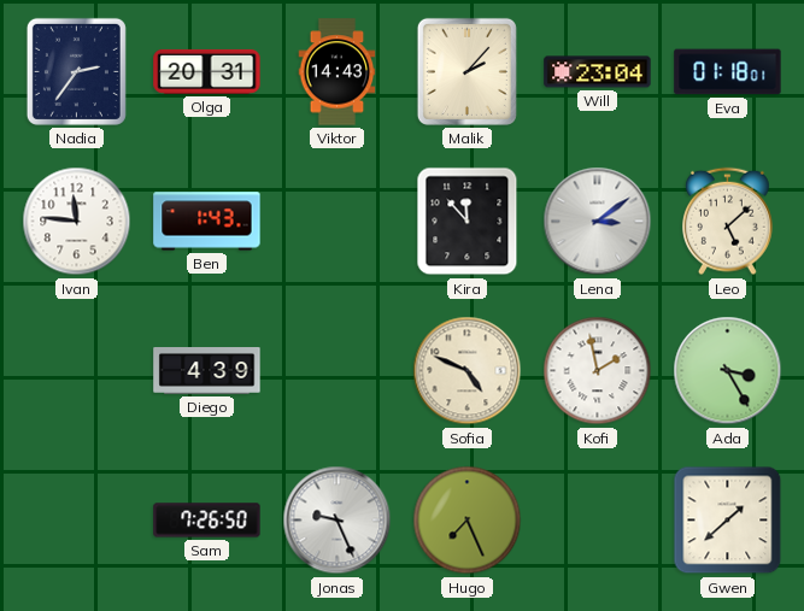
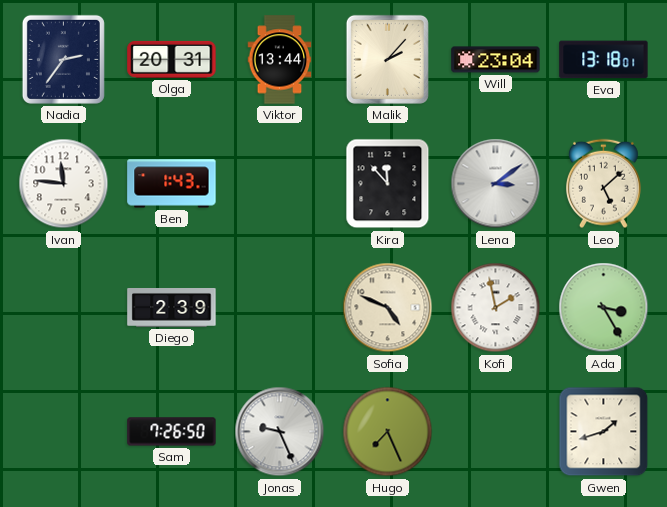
Viktor: 14:43 -> 13:44
Eva: 01:18 -> 13:18
Diego: 4:39 -> 2:39
Gwen: 1:38 -> 1:42
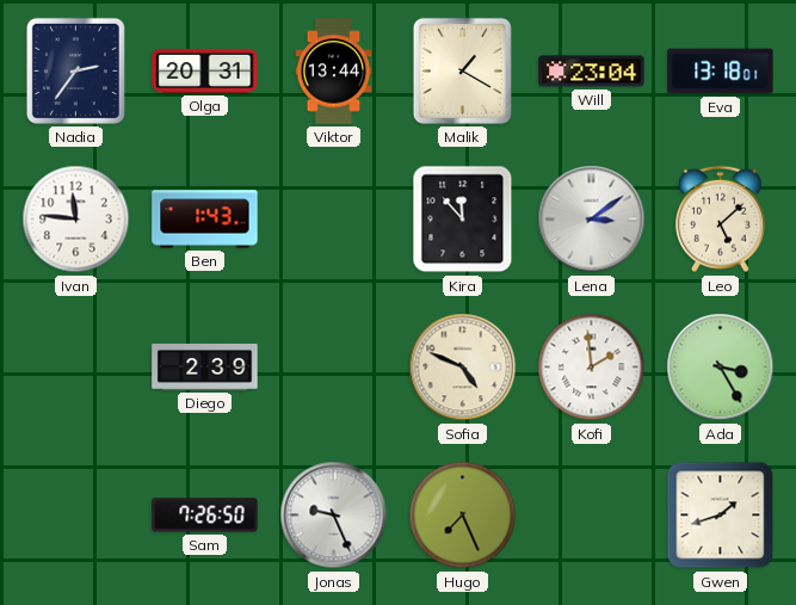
Malik: 2:07 -> 1:20
Kofi: 1:58 -> 1:59
